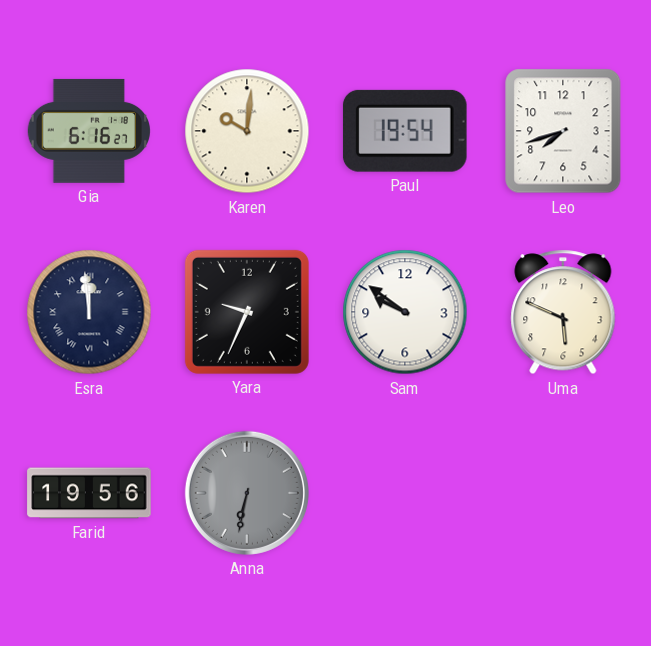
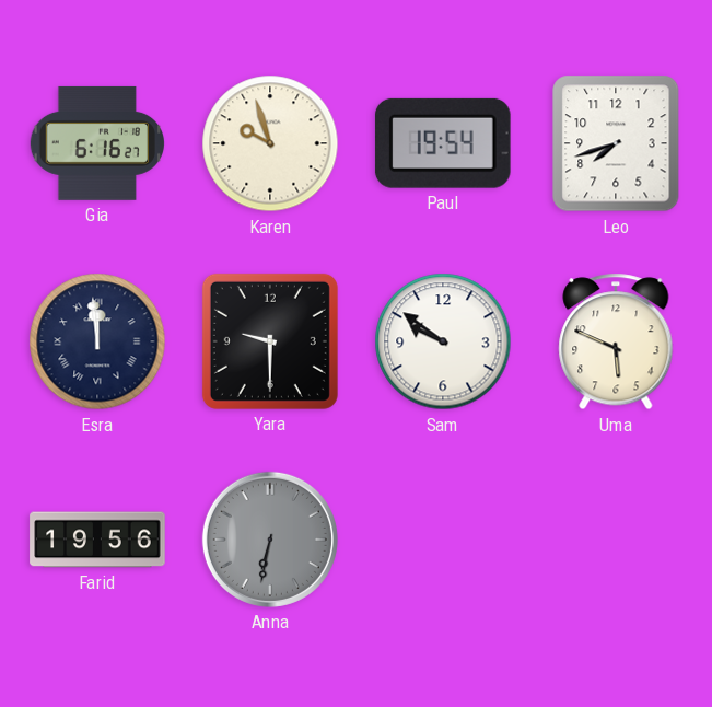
Karen: 10:01 -> 9:57
Yara: 9:34 -> 9:30
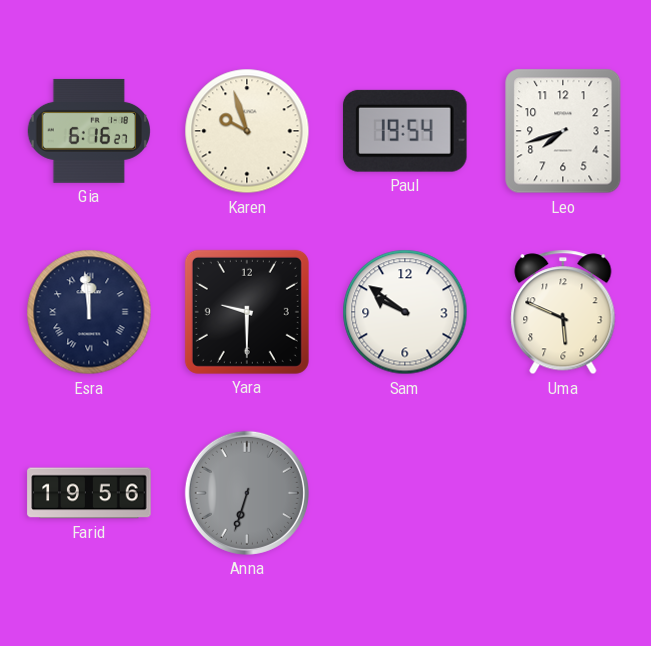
Anna: 6:32 -> 6:33
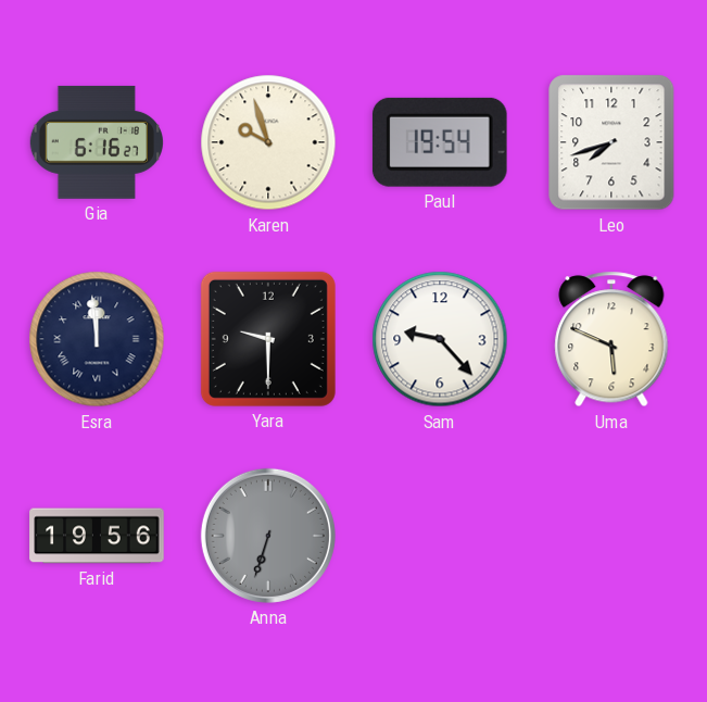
Sam: 9:51 -> 9:23
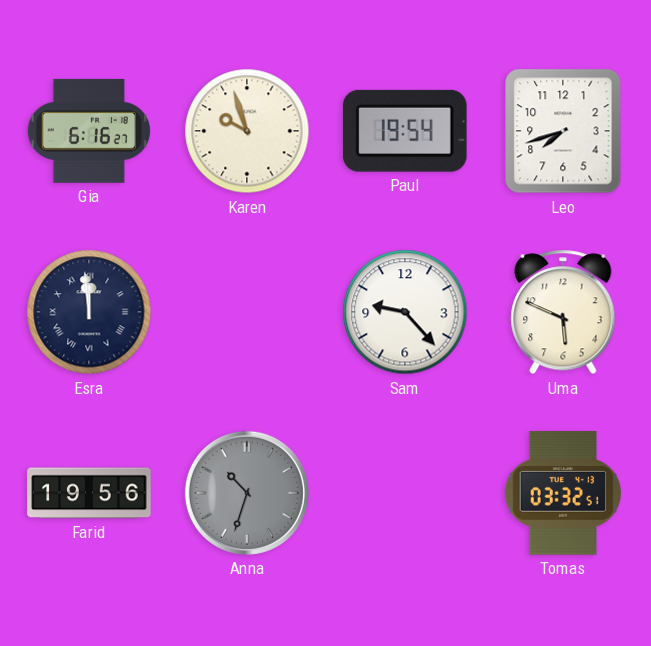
Yara: 9:30 -> none
Anna: 6:33 -> 10:33
Tomas: none -> 03:32
